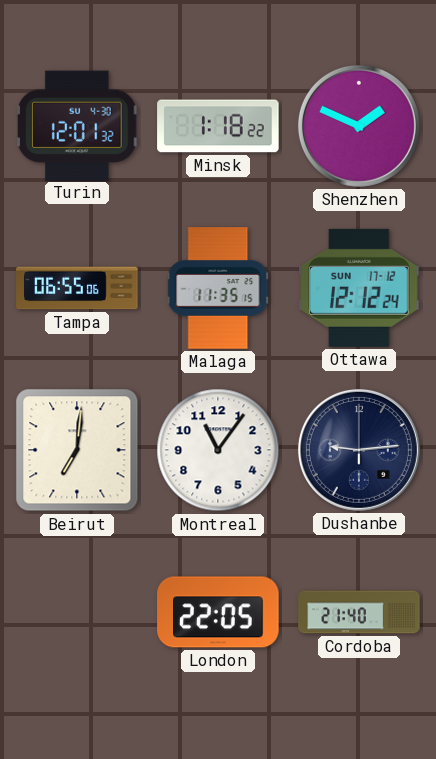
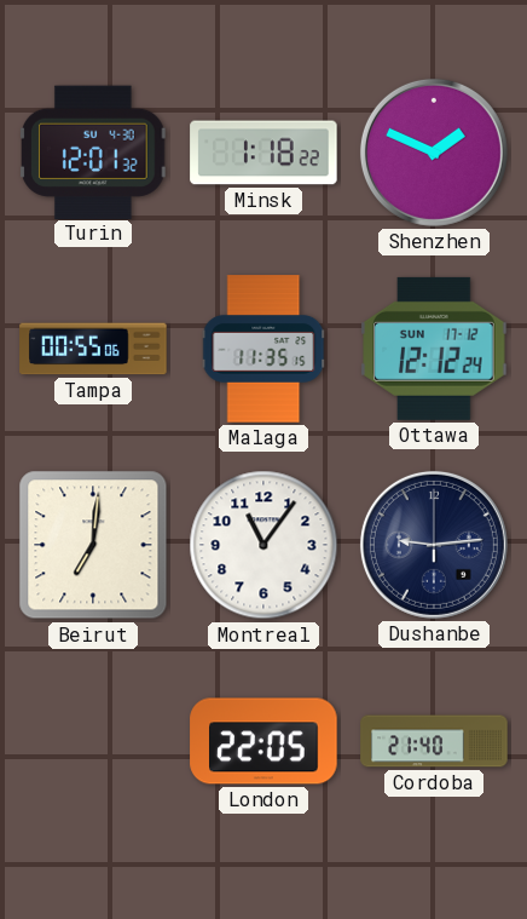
Tampa: 06:55 -> 00:55
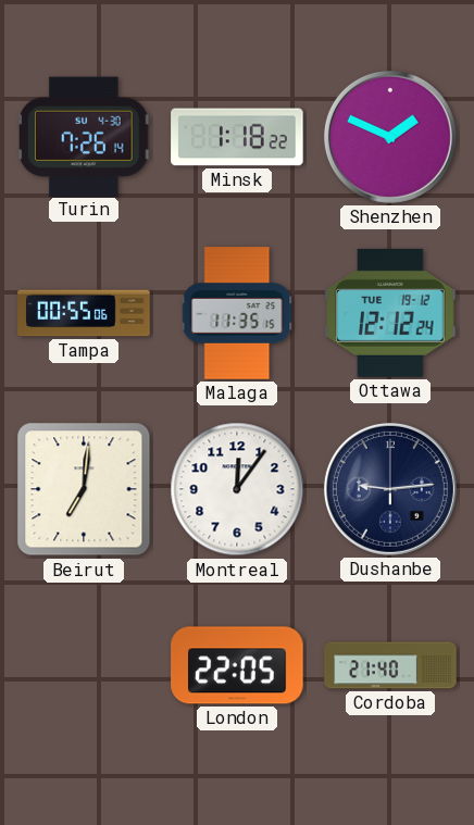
Turin: 12:01 -> 7:26
Ottawa date: SUN 17-12 -> TUE 19-12
Montreal: 11:06 -> 12:06
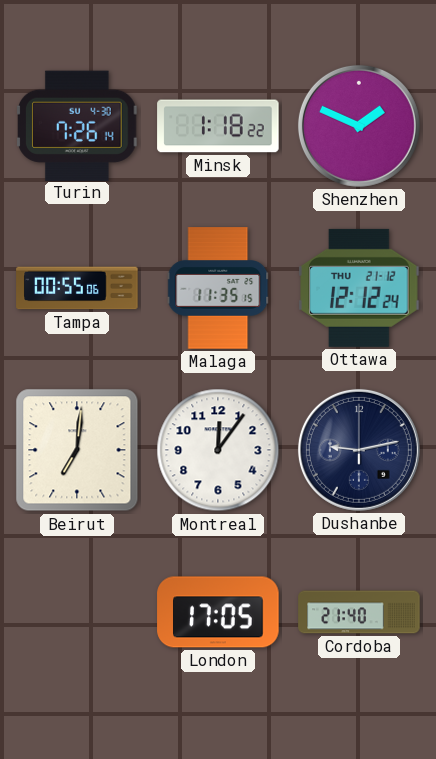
Ottawa date: TUE 19-12 -> THU 21-12
Dushanbe: 9:14 -> 9:13
London: 22:05 -> 17:05
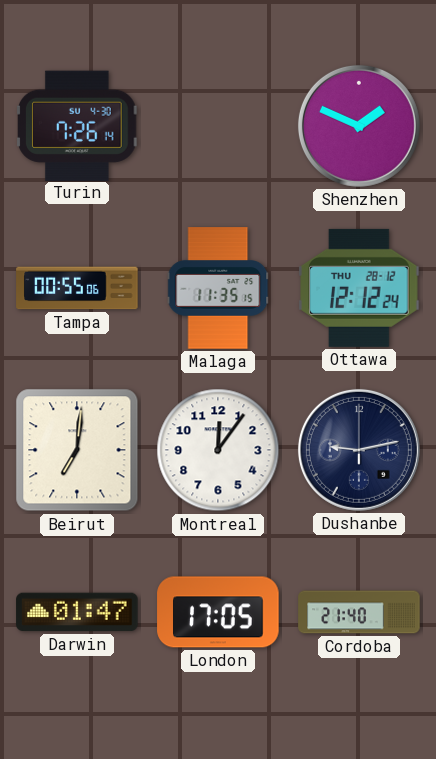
Minsk: 1:18 -> none
Ottawa date: THU 21-12 -> THU 28-12
Darwin: none -> 01:47
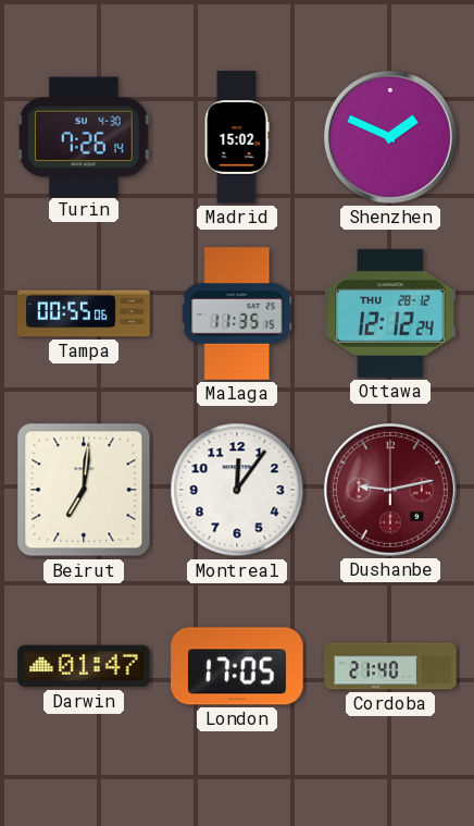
Madrid: none -> 15:02
Dushanbe dial: navy -> burgundy
